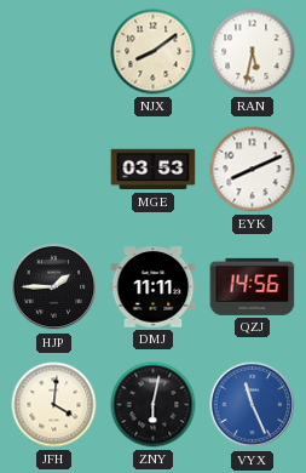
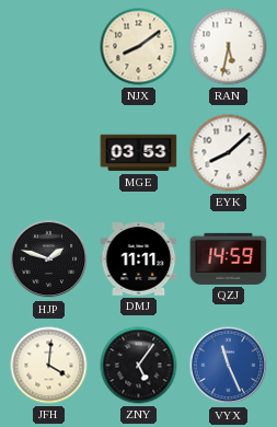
EYK: 8:11 -> 8:08
HJP: 1:45 -> 1:48
QZJ: 14:56 -> 14:59
ZNY: 6:02 -> 5:06
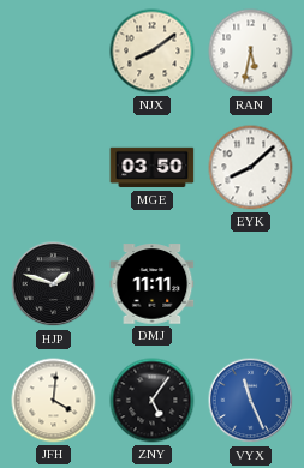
MGE: 03:53 -> 03:50
QZJ: 14:59 -> none
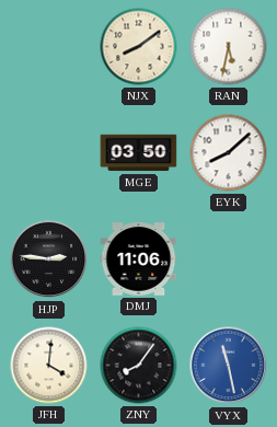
HJP: 1:48 -> 2:46
DMJ: 11:11 -> 11:06
ZNY: 5:06 -> 8:06
VYX: 11:26 -> 11:28
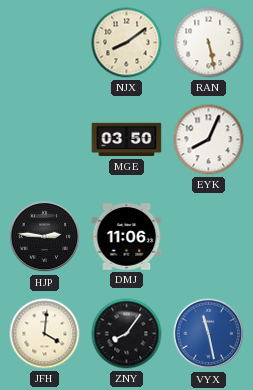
RAN: 5:32 -> 5:28
EYK: 8:08 -> 8:04
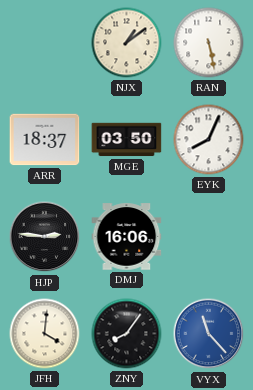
NJX: 8:09 -> 1:09
ARR: none -> 18:37
DMJ: 11:06 -> 16:06
VYX: 11:28 -> 11:23
